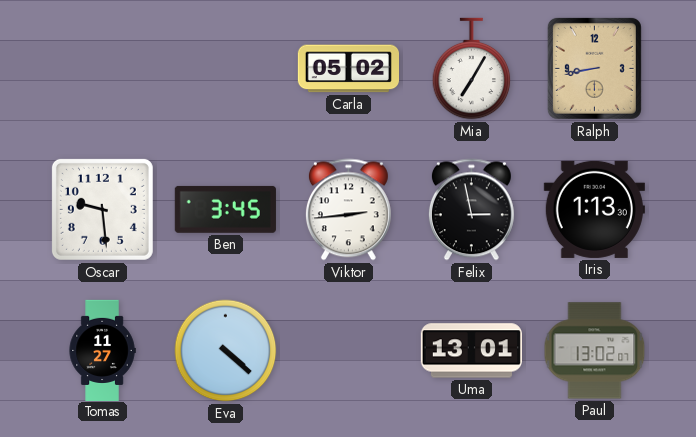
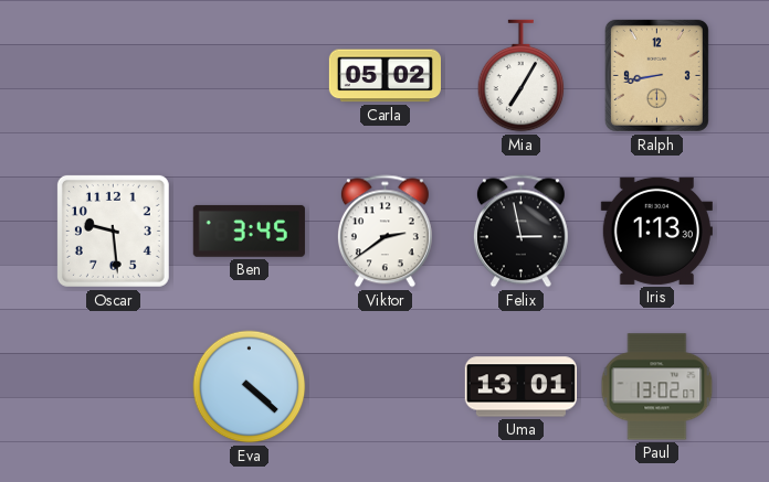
Viktor: 2:44 -> 2:39
Tomas: 11:27 -> none
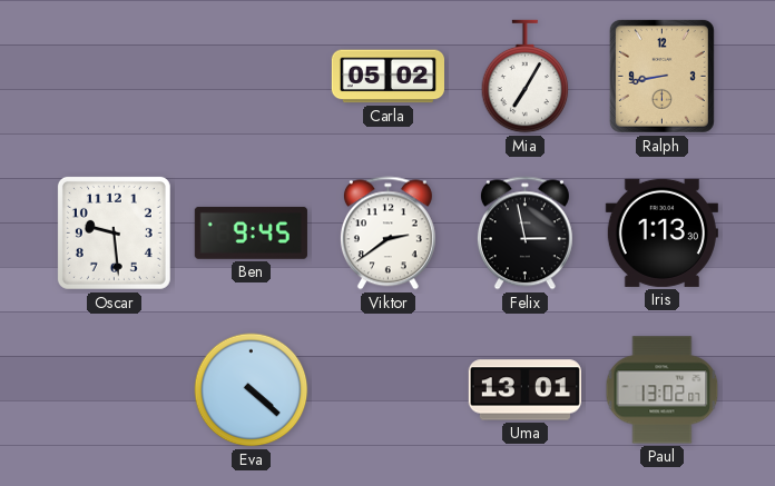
Ben: 3:45 -> 9:45
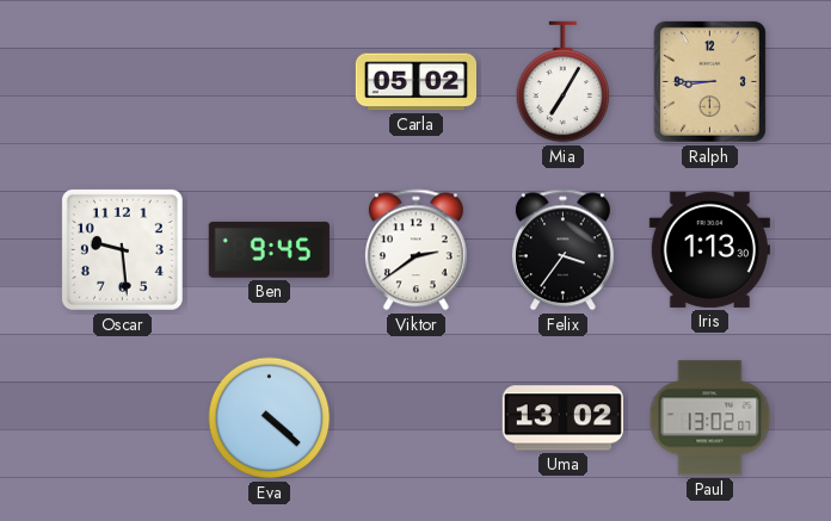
Ralph: 8:43 -> 8:45
Felix: 2:58 -> 3:36
Uma: 13:01 -> 13:02
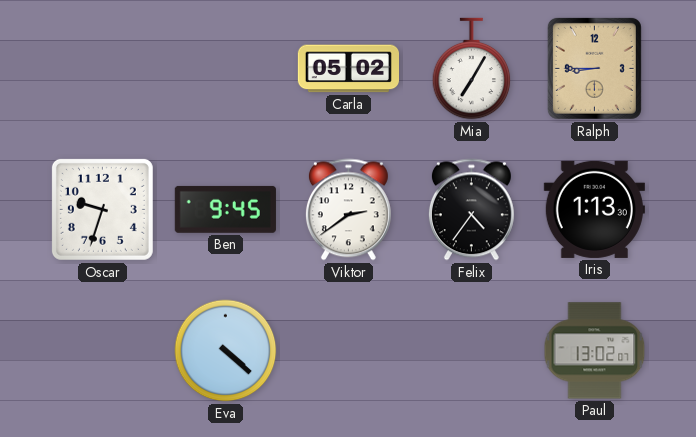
Oscar: 9:29 -> 9:33
Felix: 3:36 -> 4:36
Uma: 13:02 -> none
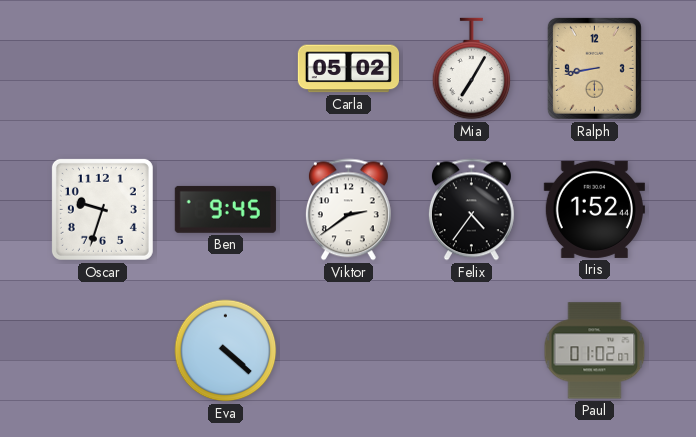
Ralph: 8:45 -> 8:43
Iris: 1:13 -> 1:52
Paul: 13:02 -> 01:02
